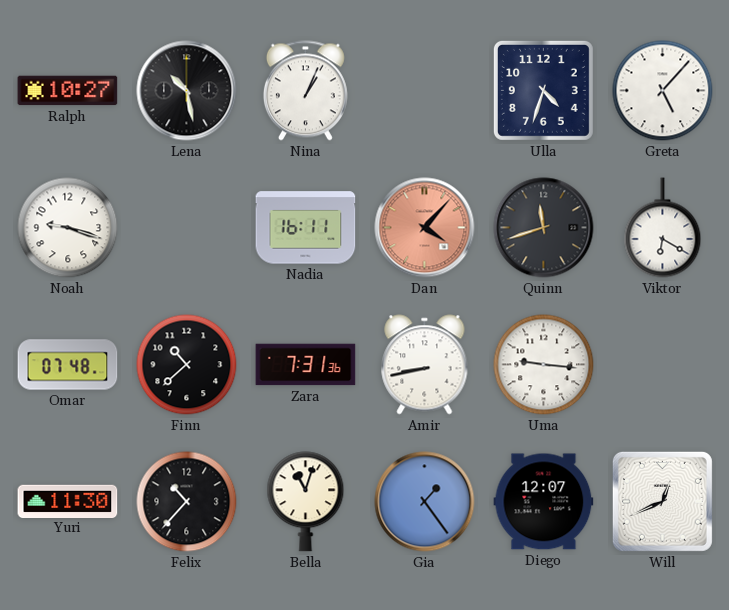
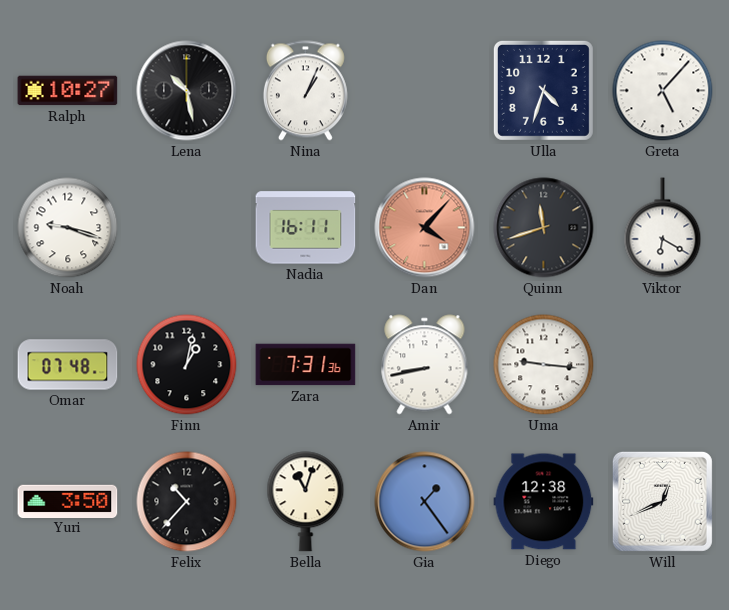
Finn: 10:38 -> 1:02
Yuri: 11:30 -> 3:50
Diego: 12:07 -> 12:38
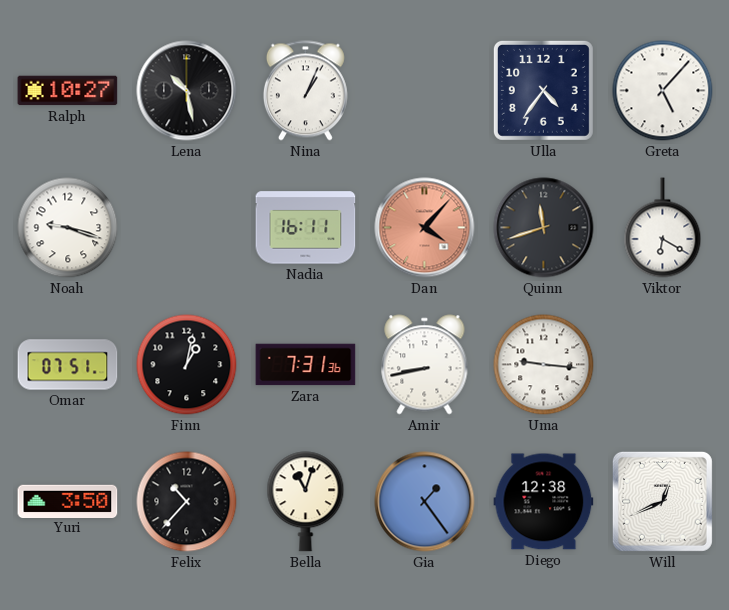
Ulla: 4:33 -> 4:36
Omar: 07:48 -> 07:51
